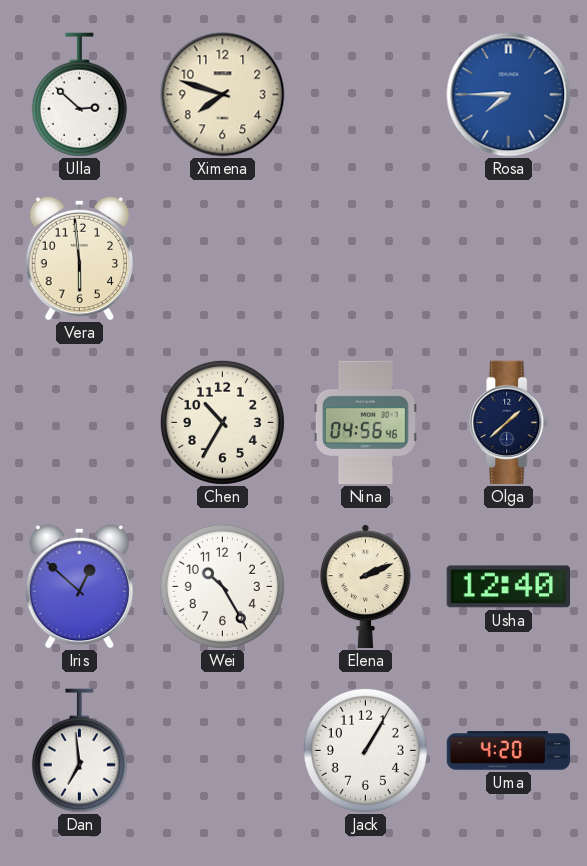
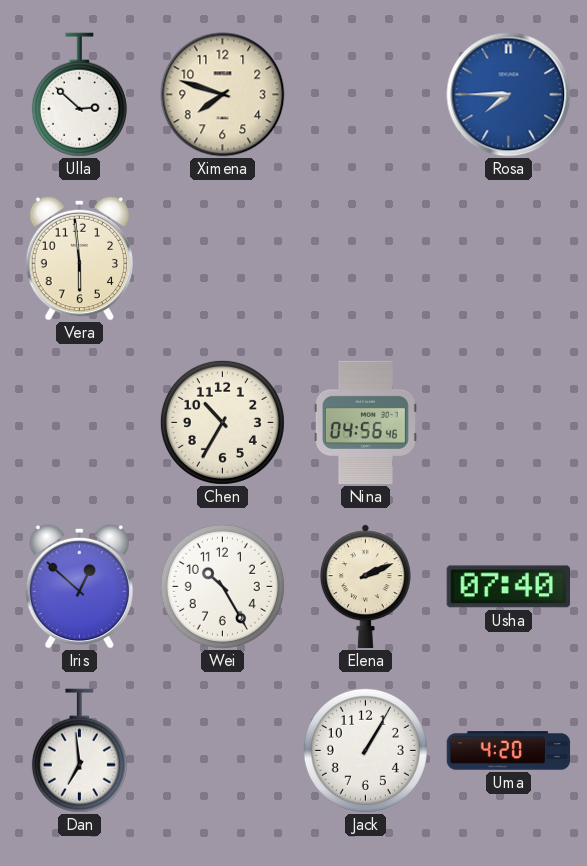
Olga: 1:38 -> none
Usha: 12:40 -> 07:40
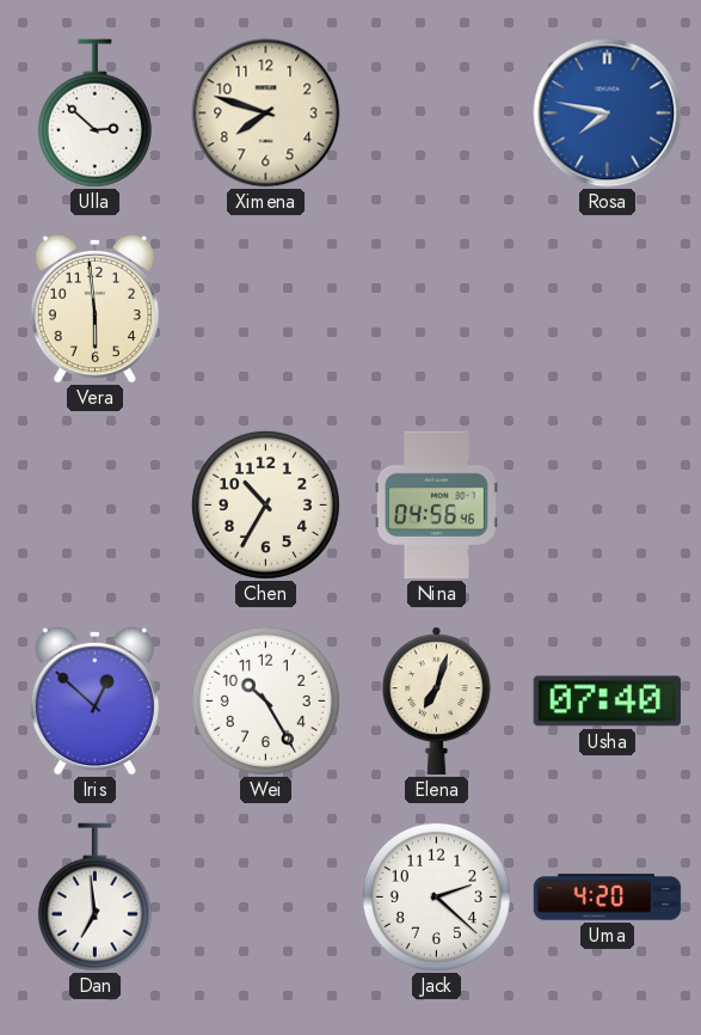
Rosa: 7:45 -> 7:47
Elena: 2:11 -> 7:03
Jack: 1:05 -> 2:22
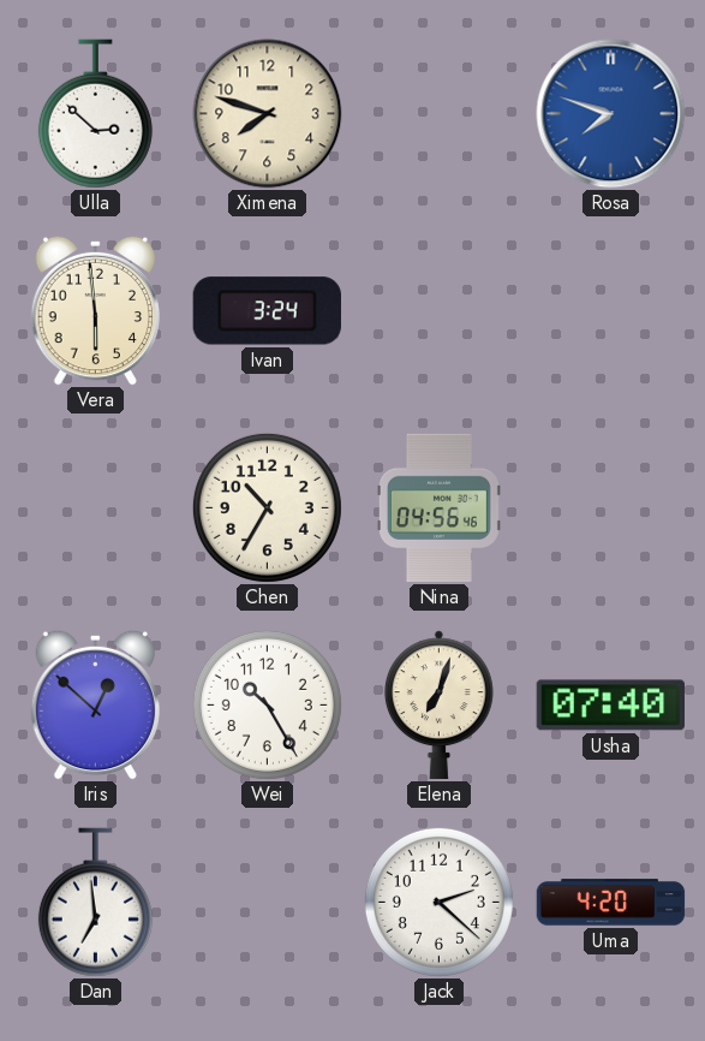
Rosa: 7:47 -> 7:48
Ivan: none -> 3:24
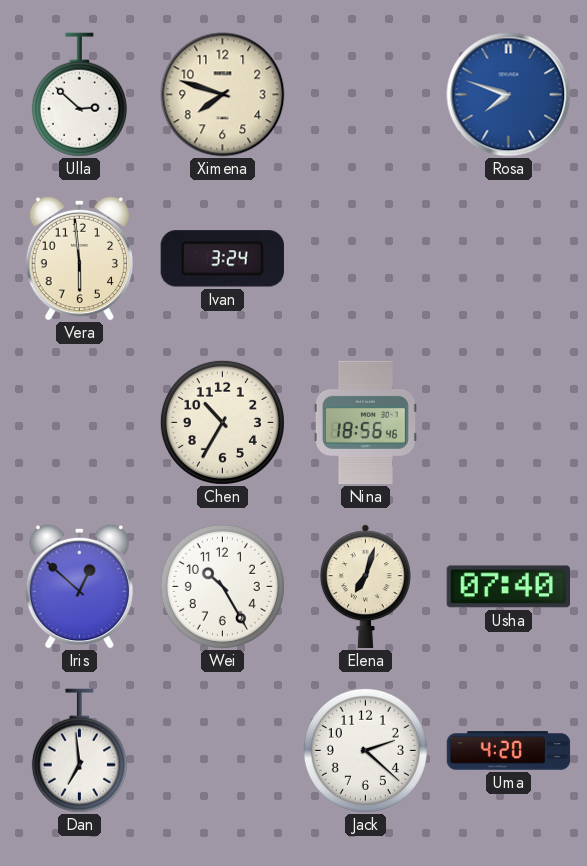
Nina: 04:56 -> 18:56
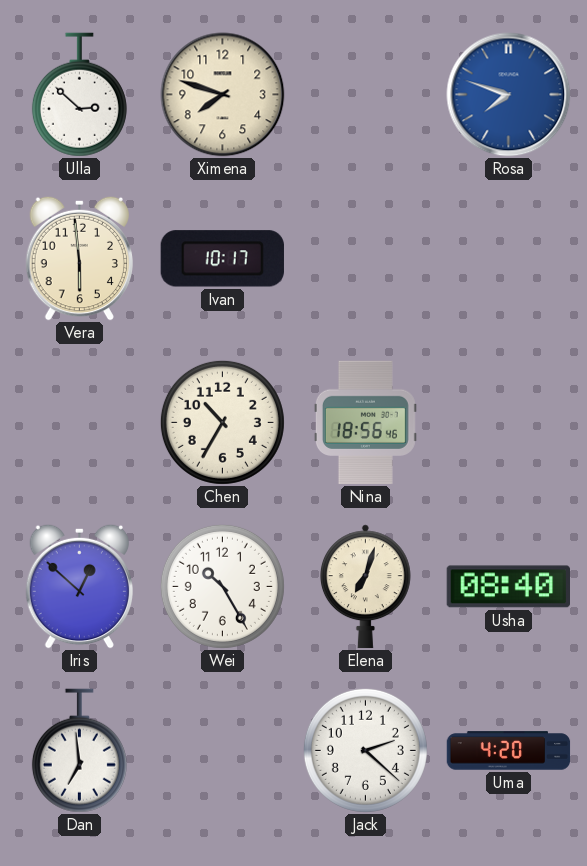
Ivan: 3:24 -> 10:17
Usha: 07:40 -> 08:40
